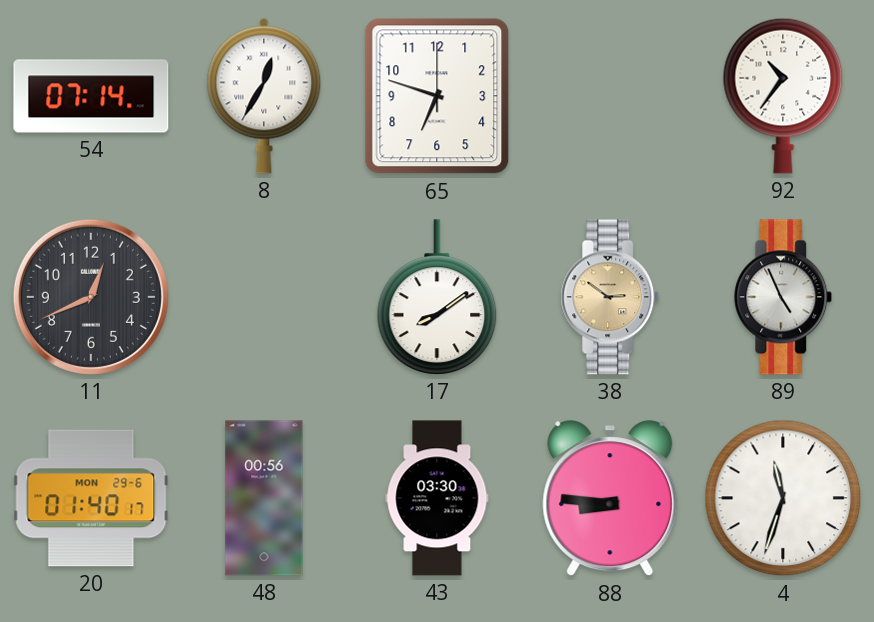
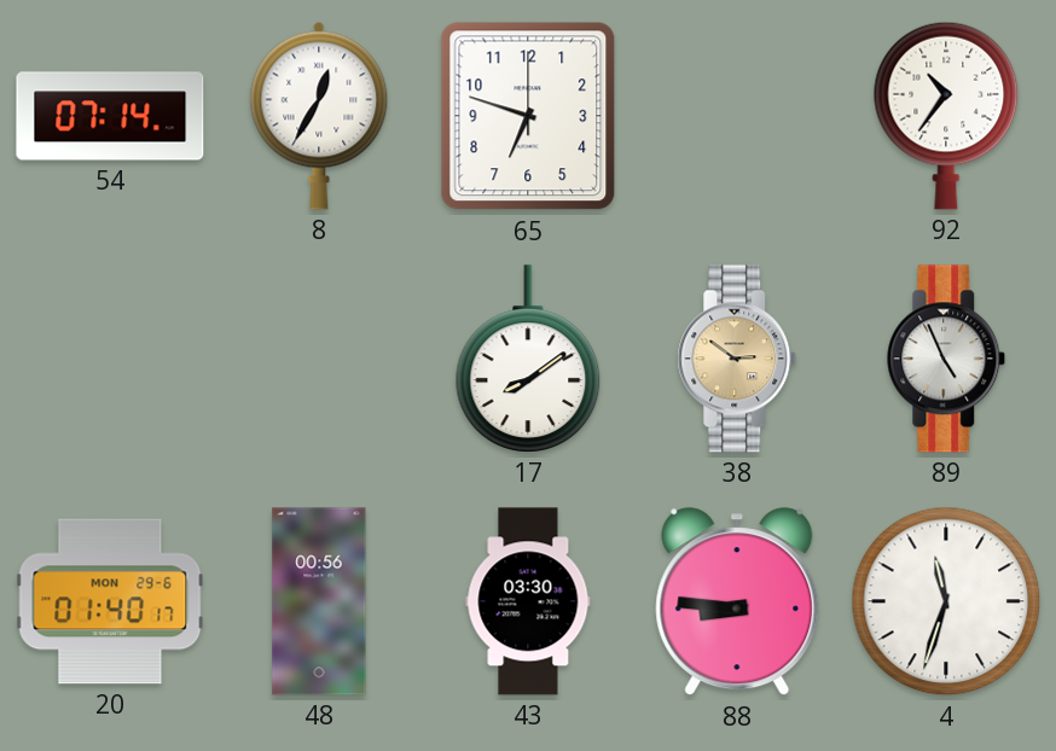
11: 12:41 -> none
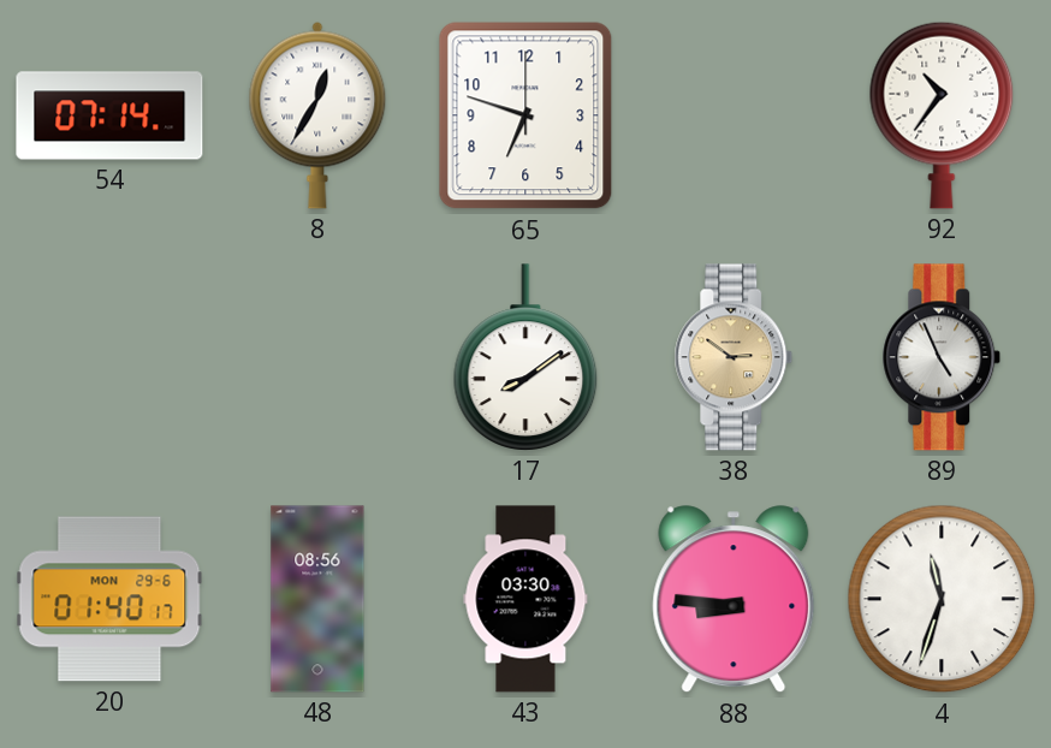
48: 00:56 -> 08:56
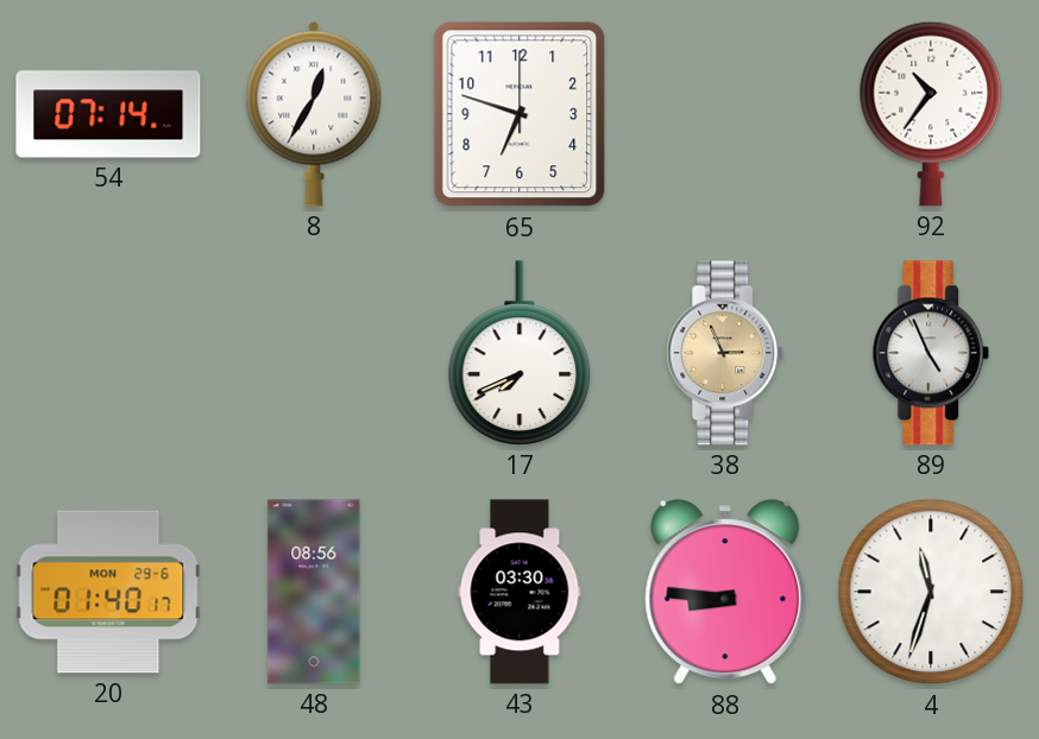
17: 8:09 -> 7:41
38: 2:51 -> 2:56
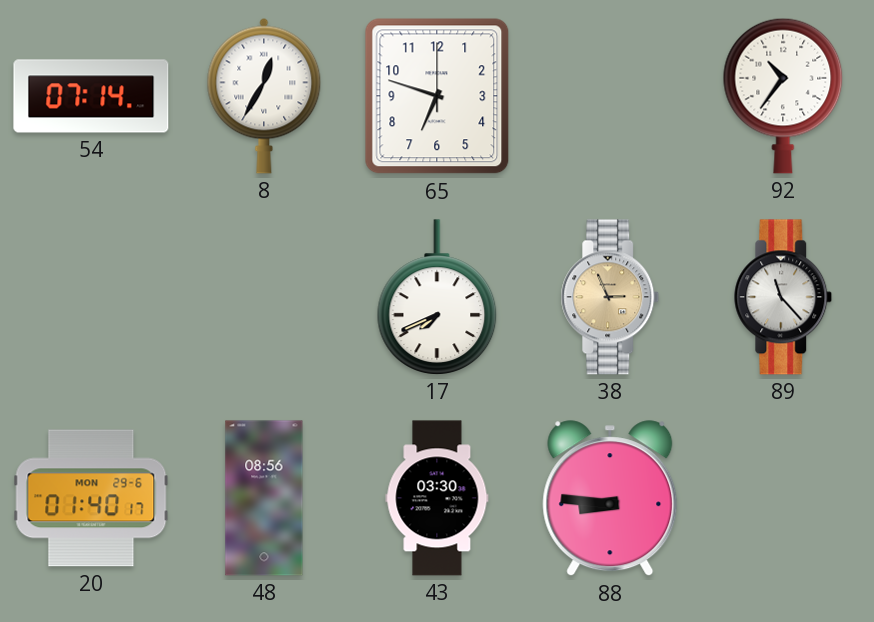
89: 4:56 -> 11:23
4: 11:33 -> none
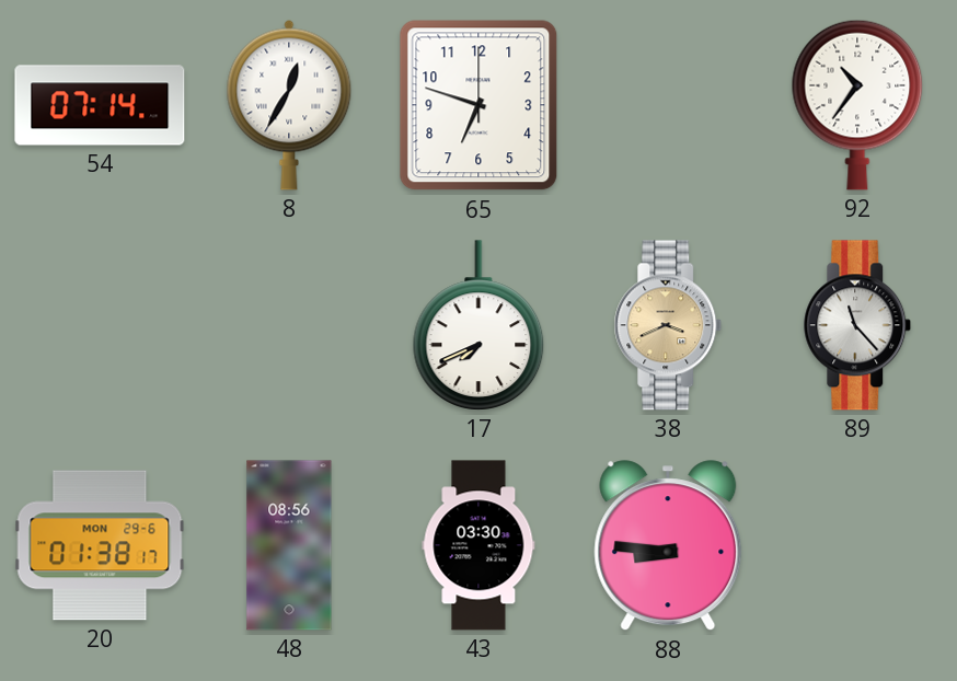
38: 2:56 -> 3:41
20: 01:40 -> 01:38
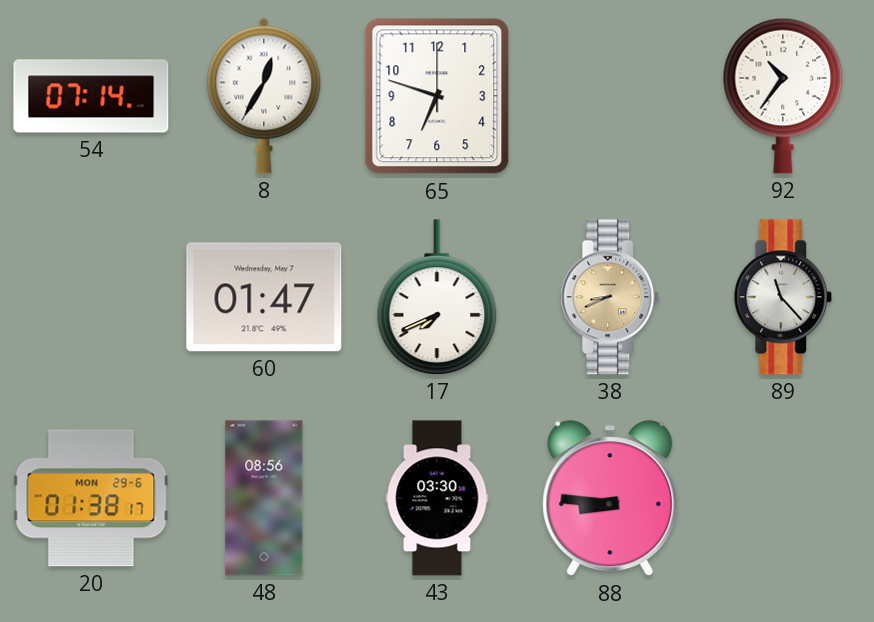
60: none -> 01:47
38: 3:41 -> 8:41
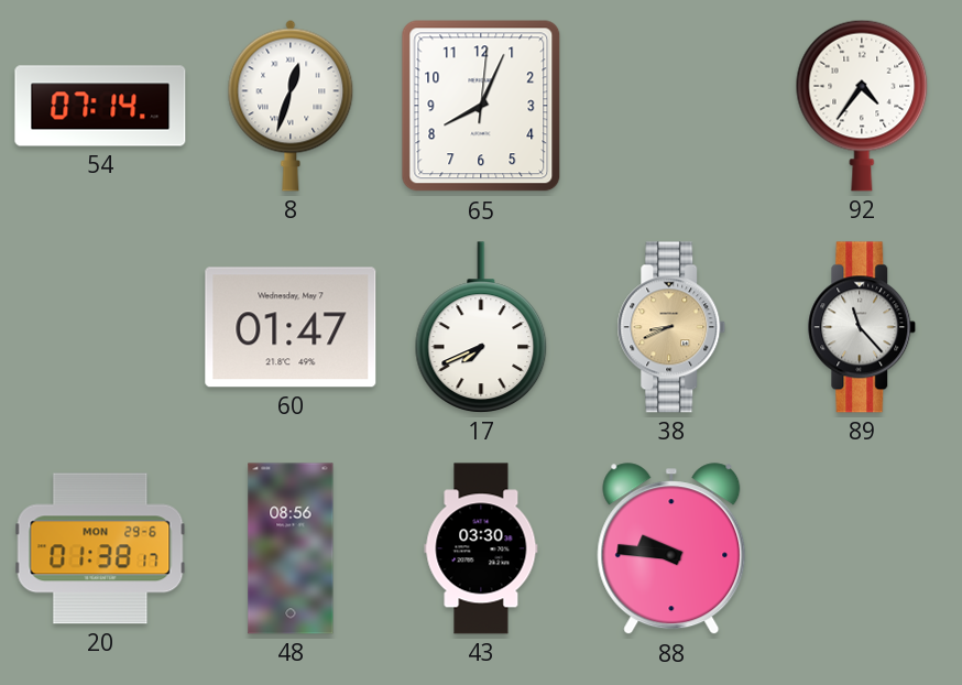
8: 12:35 -> 12:33
65: 6:48 -> 8:04
92: 10:36 -> 4:36
88: 8:46 -> 9:46
